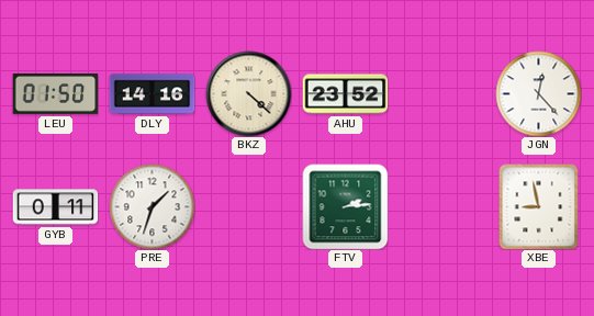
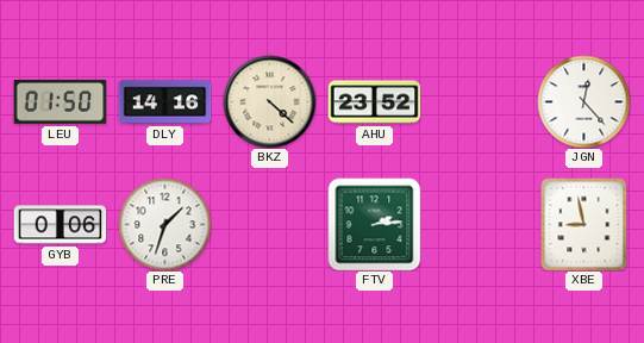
GYB: 0:11 -> 0:06
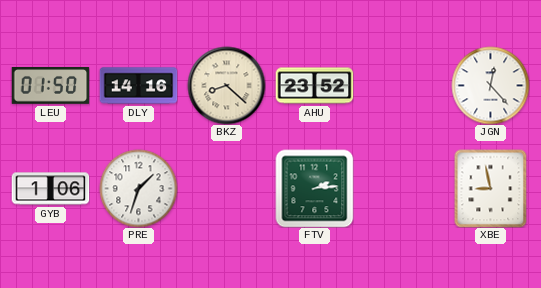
BKZ: 4:22 -> 8:22
GYB: 0:06 -> 1:06
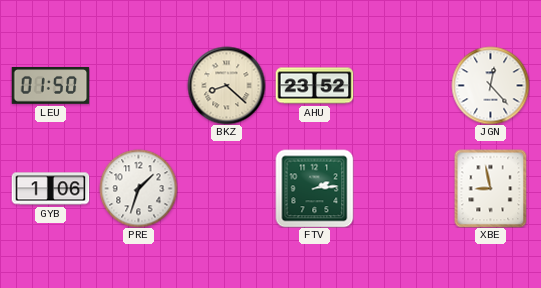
DLY: 14:16 -> none
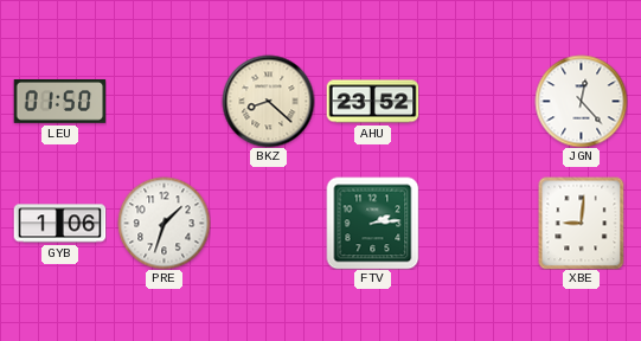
XBE: 8:58 -> 9:01
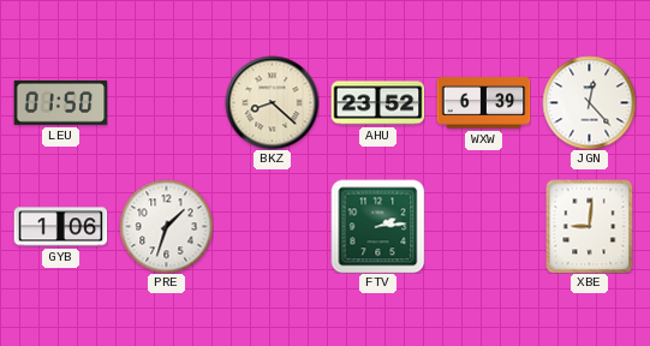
WXW: none -> 6:39
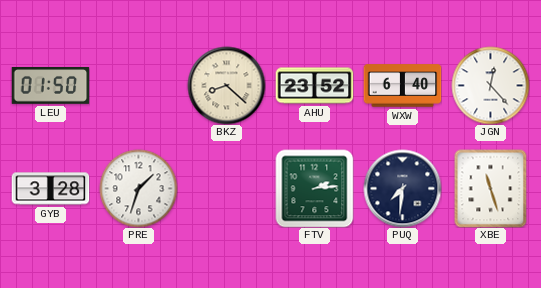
WXW: 6:39 -> 6:40
GYB: 1:06 -> 3:28
PUQ: none -> 7:31
XBE: 9:01 -> 11:27
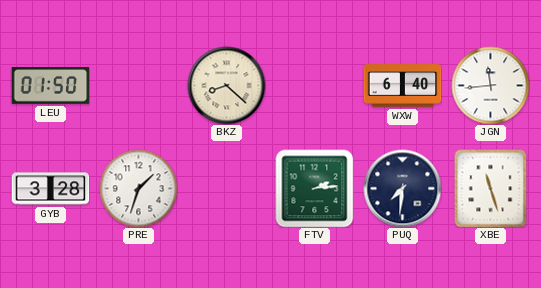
AHU: 23:52 -> none
JGN: 12:23 -> 11:44
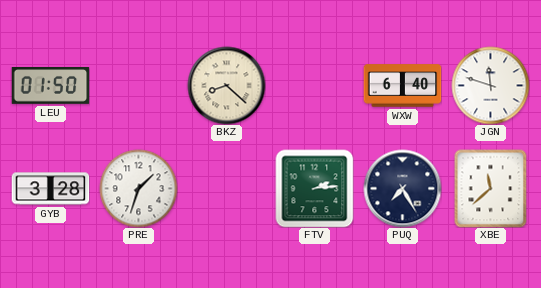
JGN: 11:44 -> 11:48
PUQ: 7:31 -> 7:25
XBE: 11:27 -> 11:38
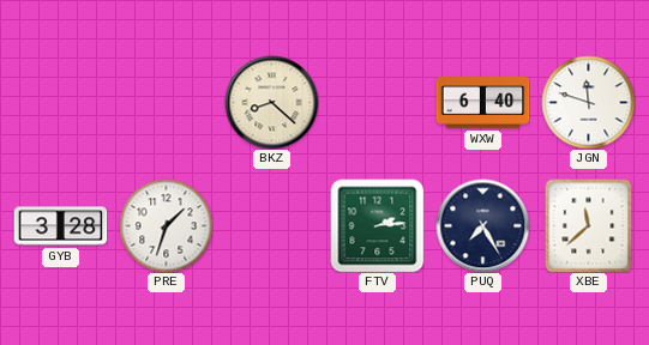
LEU: 01:50 -> none
